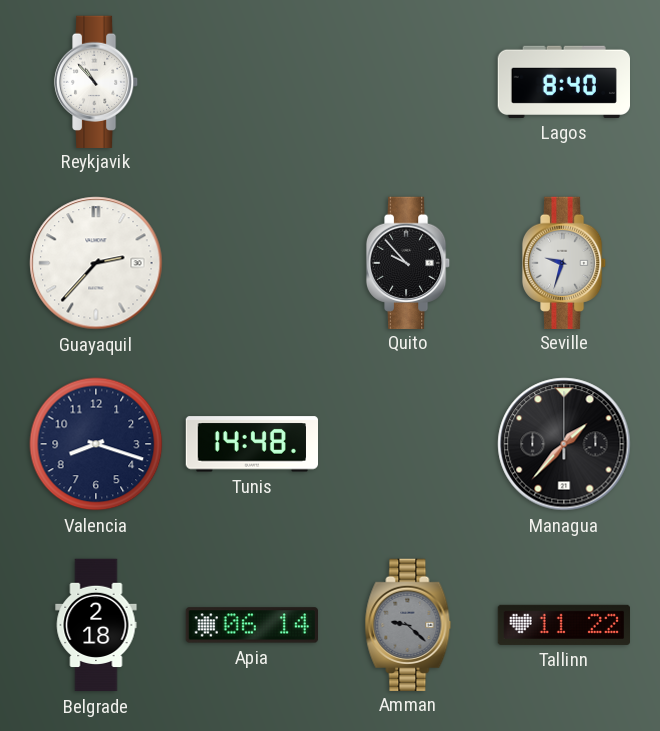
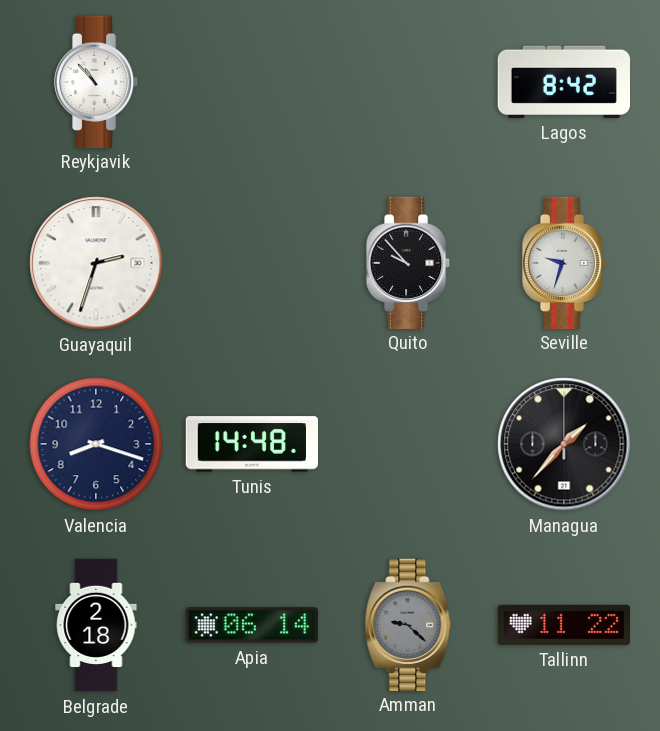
Lagos: 8:40 -> 8:42
Guayaquil: 2:37 -> 2:33
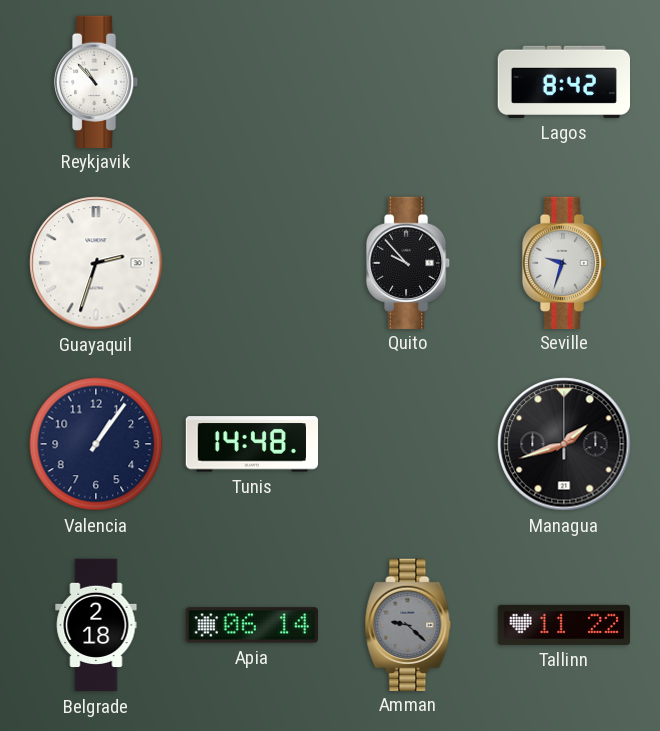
Valencia: 8:18 -> 1:06
Managua: 1:37 -> 1:42
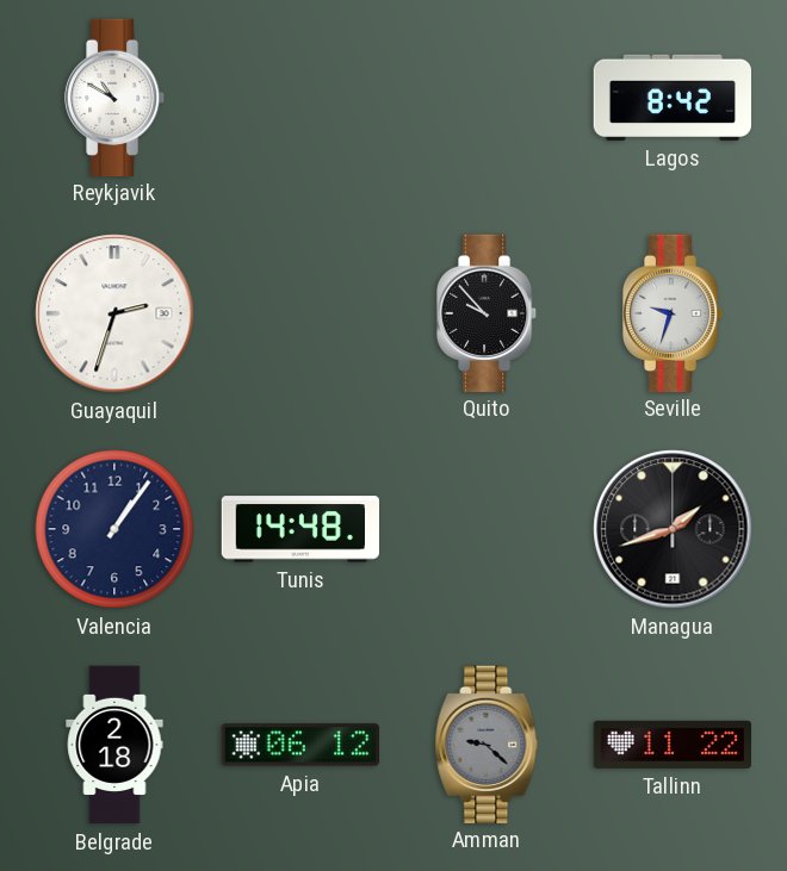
Reykjavik: 10:53 -> 10:50
Apia: 06:14 -> 06:12
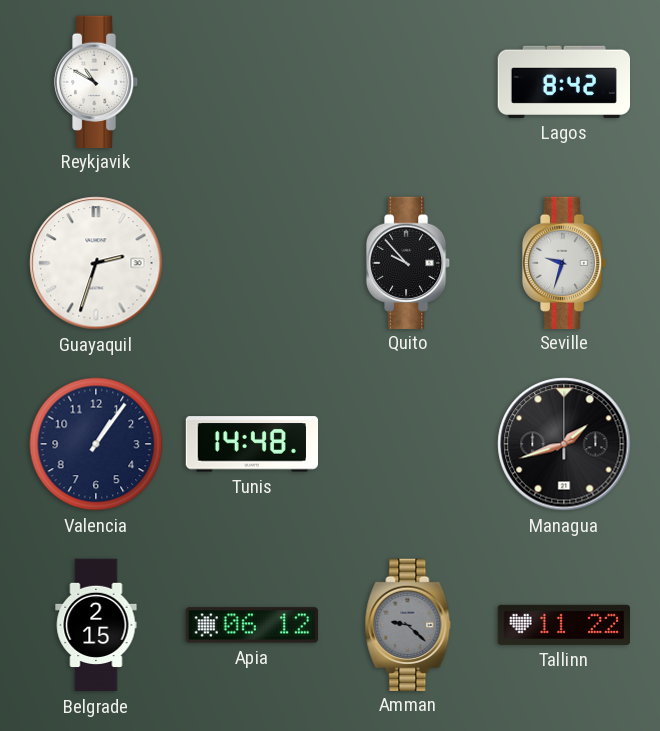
Belgrade: 2:18 -> 2:15
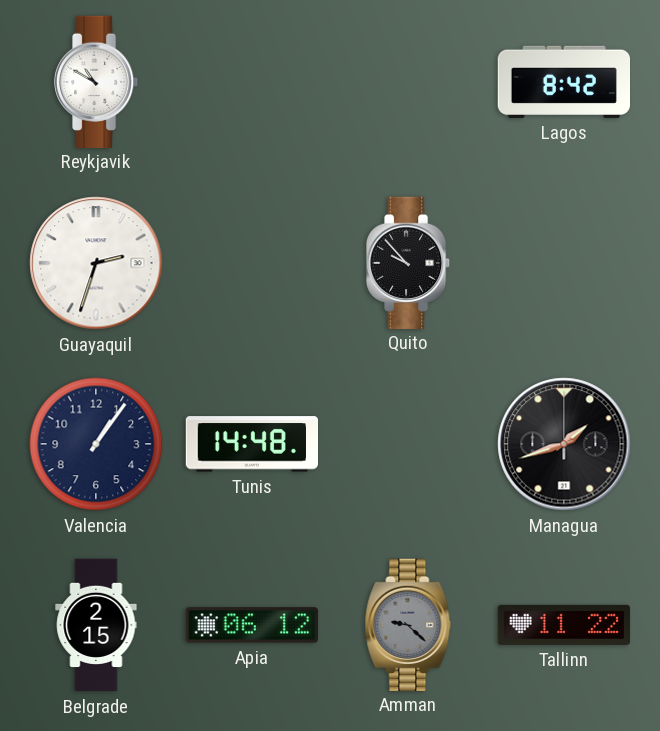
Seville: 9:33 -> none
